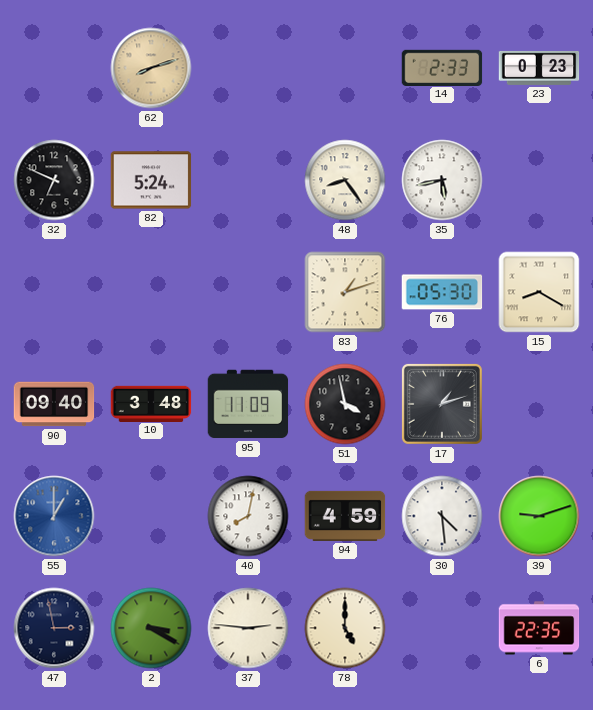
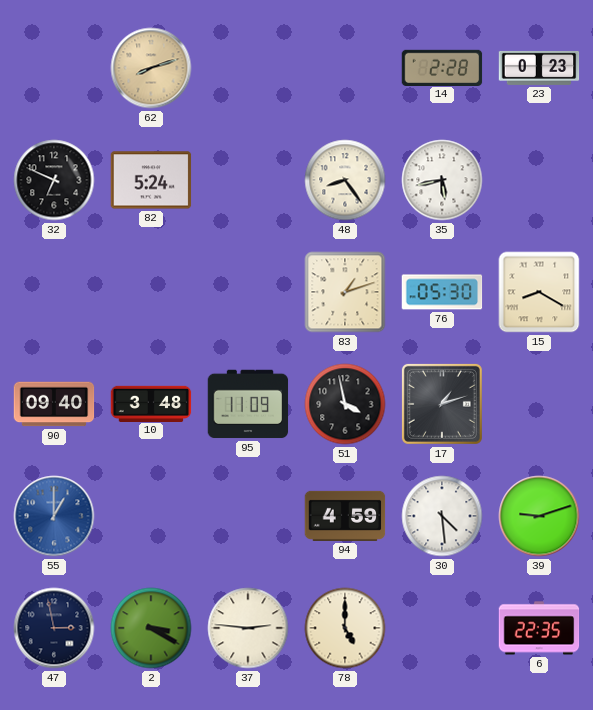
14: 2:33 -> 2:28
40: 8:02 -> none
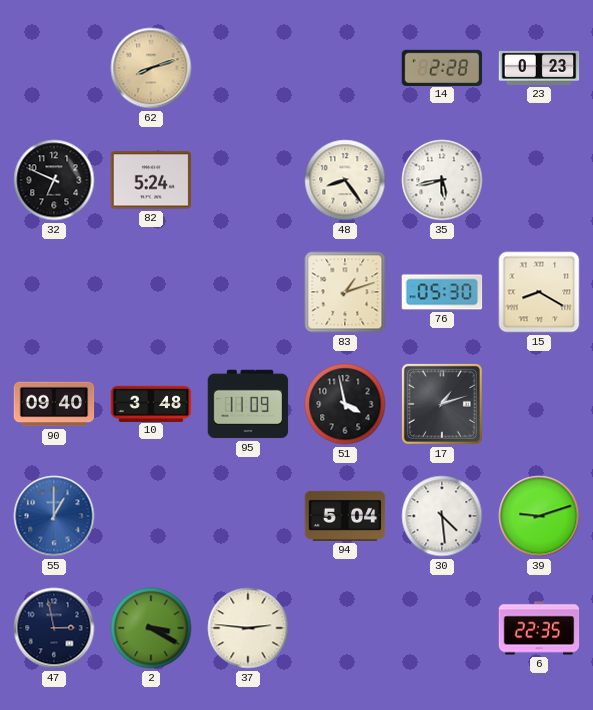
94: 4:59 -> 5:04
78: 5:00 -> none
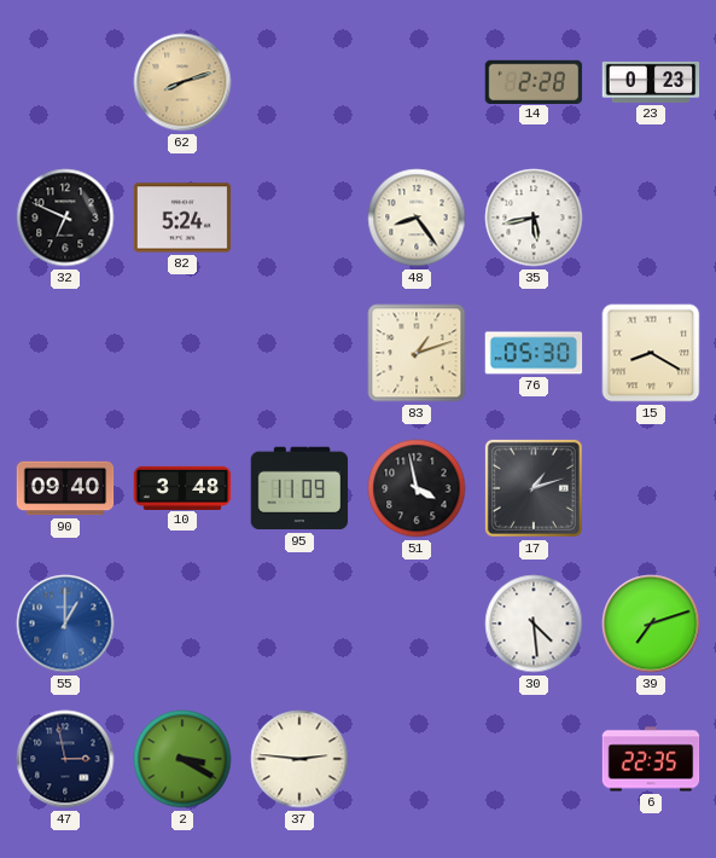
94: 5:04 -> none
39: 9:12 -> 7:12
